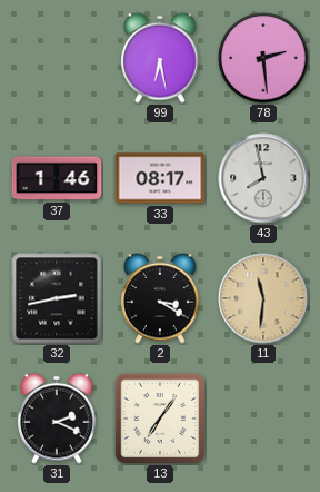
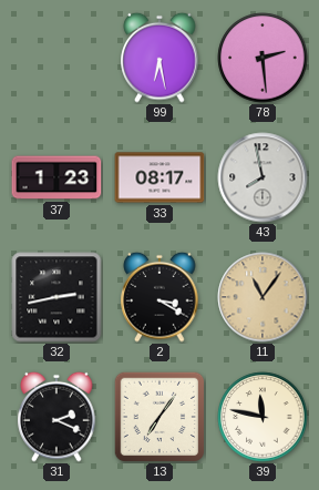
37: 1:46 -> 1:23
11: 11:31 -> 11:06
39: none -> 11:47
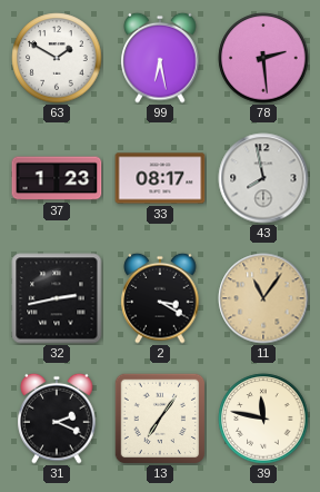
63: none -> 1:50
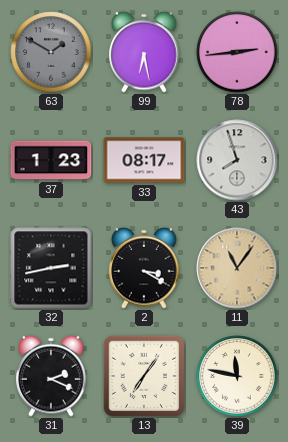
63 dial: white -> grey
78: 2:29 -> 2:44
43: 7:58 -> 7:57
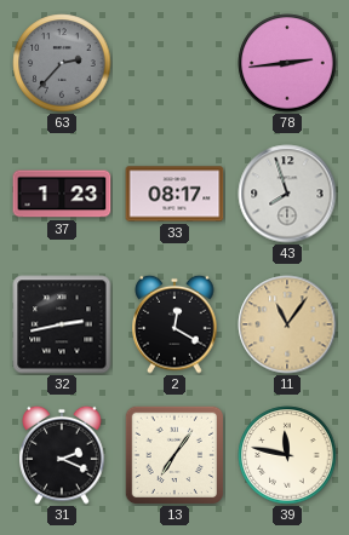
63: 1:50 -> 2:37
99: 6:28 -> none
2: 3:20 -> 12:20
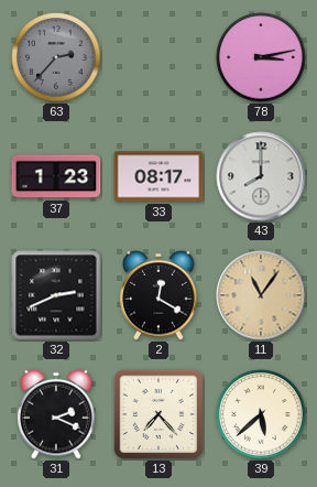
78: 2:44 -> 3:13
43: 7:57 -> 8:00
32: 2:43 -> 2:41
13: 7:06 -> 7:23
39: 11:47 -> 5:38
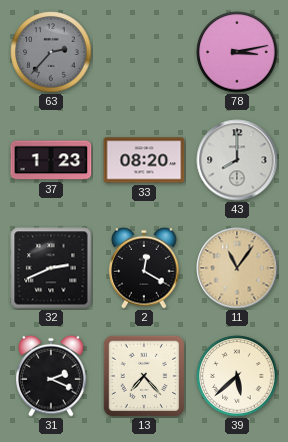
33: 08:17 -> 08:20
